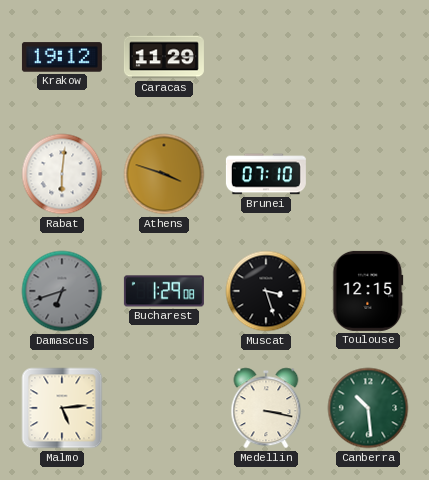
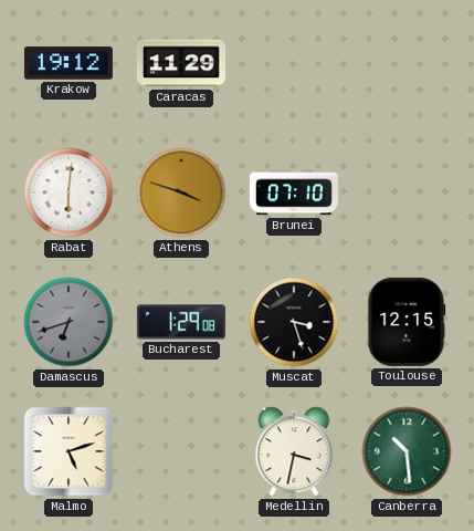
Malmo: 5:14 -> 5:12
Medellin: 3:17 -> 3:32
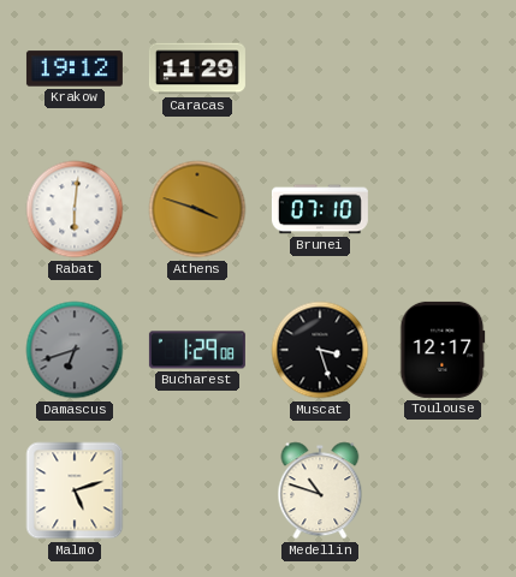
Toulouse: 12:15 -> 12:17
Medellin: 3:32 -> 10:48
Canberra: 10:29 -> none
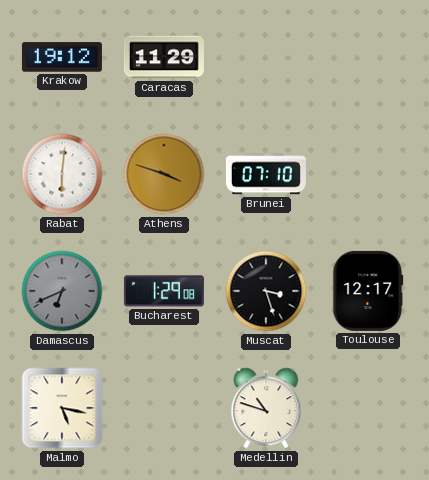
Damascus: 6:42 -> 6:41
Malmo: 5:12 -> 5:17
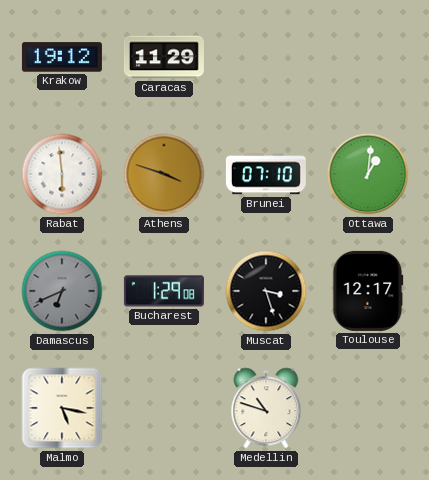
Rabat: 6:01 -> 5:59
Ottawa: none -> 1:01
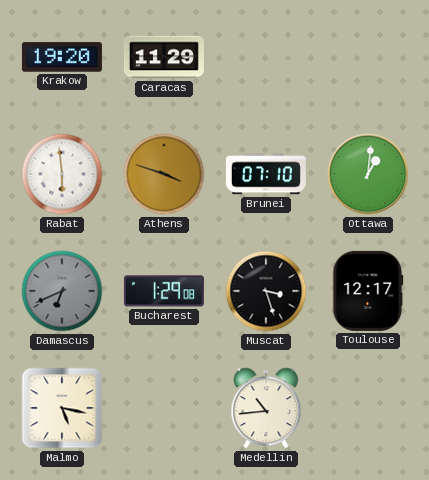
Krakow: 19:12 -> 19:20
Medellin: 10:48 -> 10:44
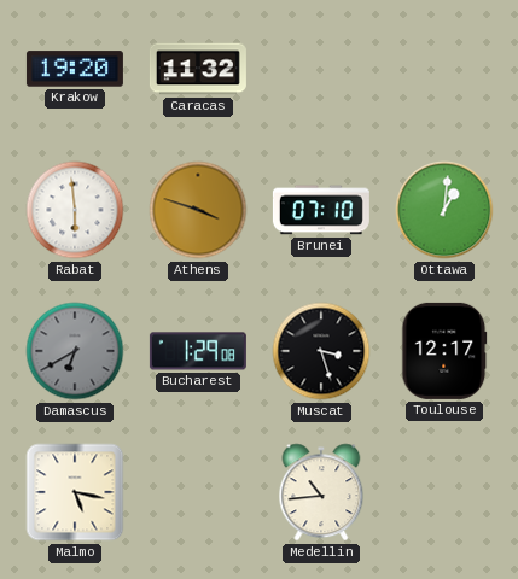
Caracas: 11:29 -> 11:32
Damascus: 6:41 -> 6:40
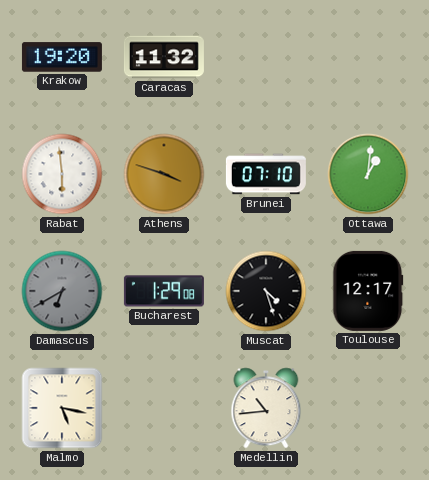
Muscat: 3:27 -> 4:27
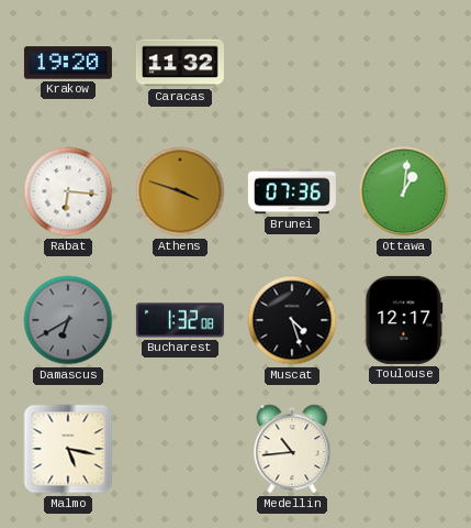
Rabat: 5:59 -> 6:16
Brunei: 07:10 -> 07:36
Bucharest: 1:29 -> 1:32
